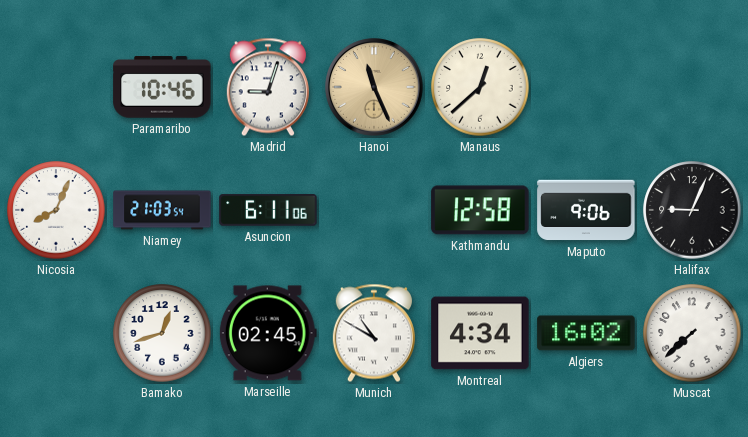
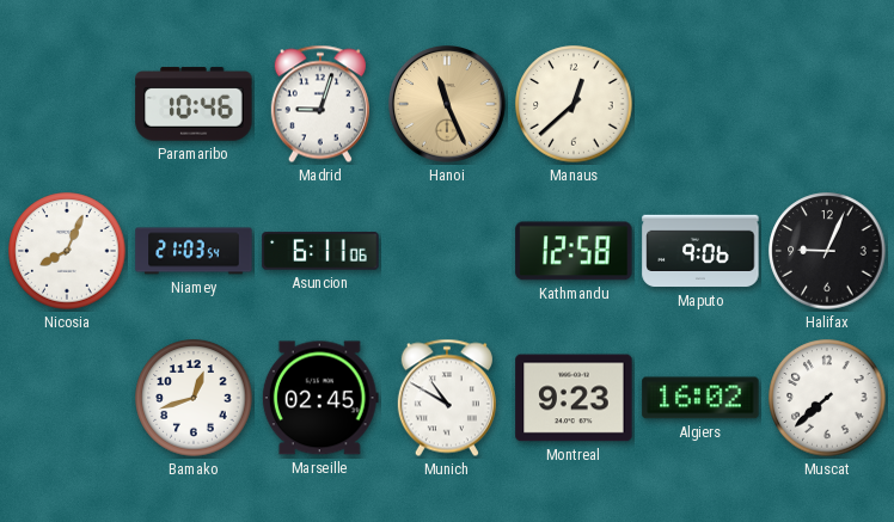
Montreal: 4:34 -> 9:23
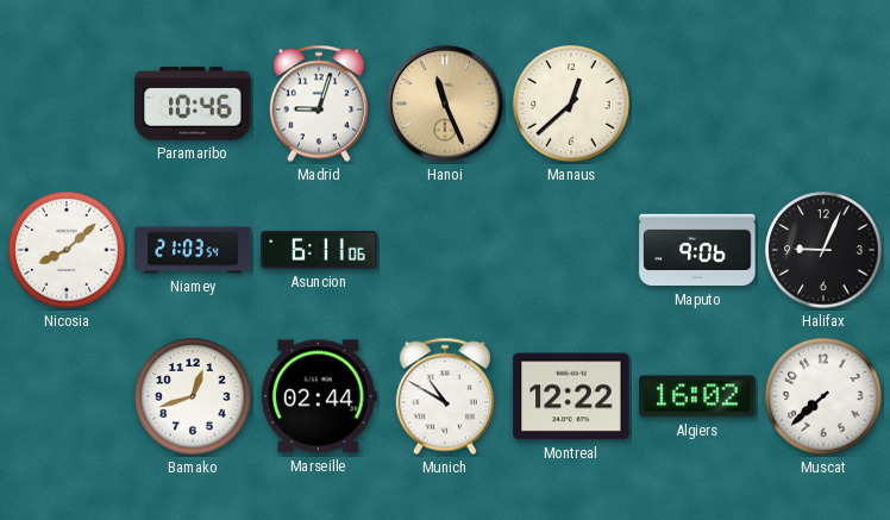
Nicosia: 8:04 -> 8:08
Kathmandu: 12:58 -> none
Marseille: 02:45 -> 02:44
Montreal: 9:23 -> 12:22
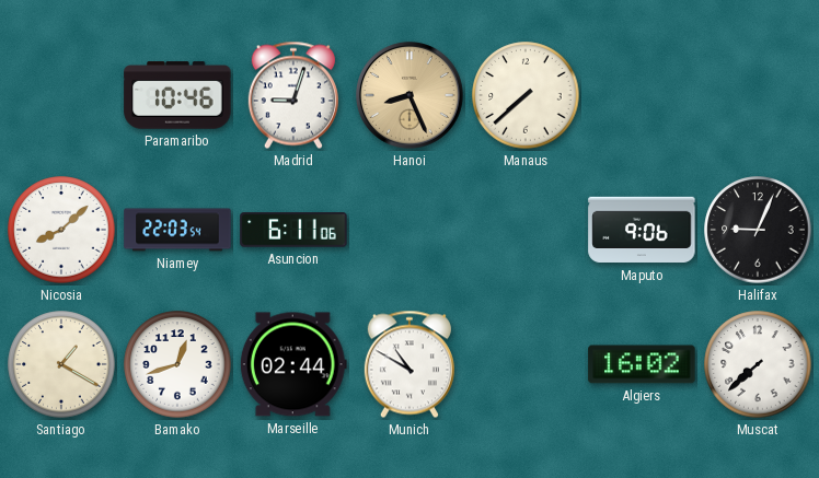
Hanoi: 11:26 -> 8:26
Manaus: 12:38 -> 7:38
Niamey: 21:03 -> 22:03
Santiago: none -> 1:20
Montreal: 12:22 -> none
